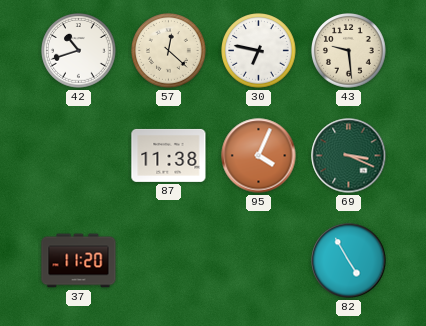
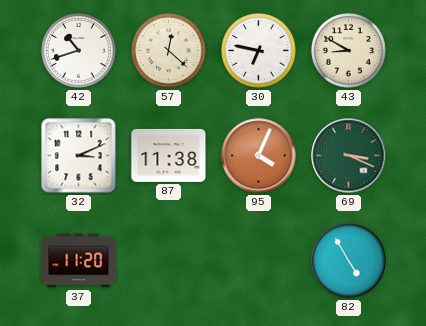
43: 9:29 -> 8:50
32: none -> 3:11
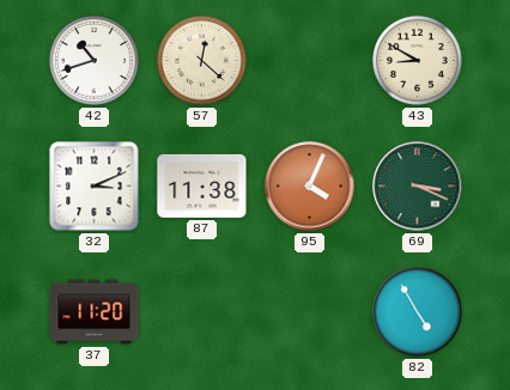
30: 6:47 -> none
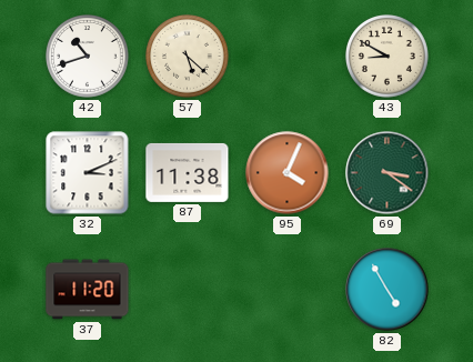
57: 12:22 -> 5:22
69: 3:19 -> 3:21
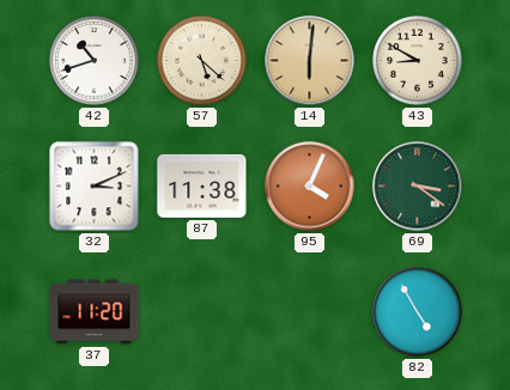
14: none -> 6:01
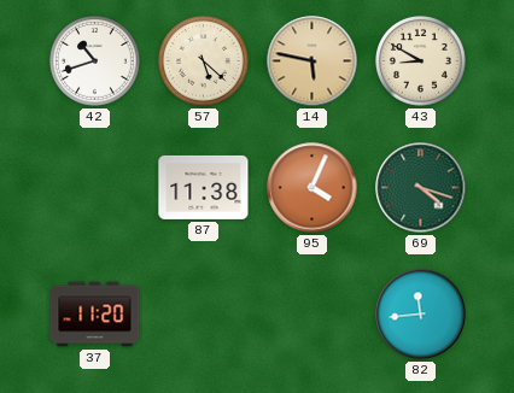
14: 6:01 -> 5:47
32: 3:11 -> none
69: 3:21 -> 4:18
82: 4:55 -> 11:44
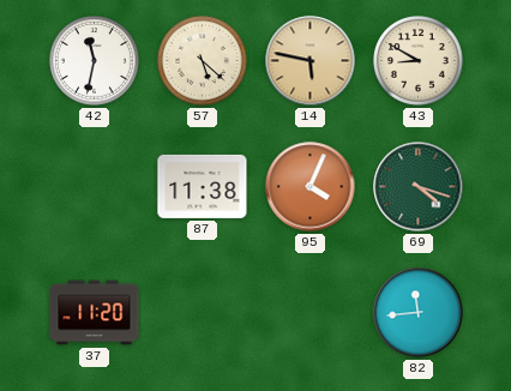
42: 10:42 -> 11:32
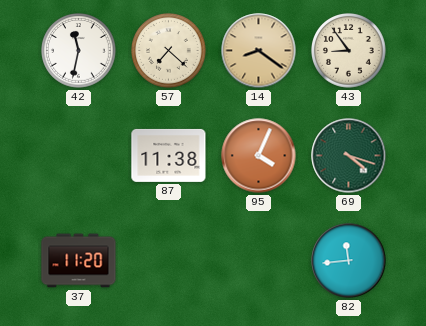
57: 5:22 -> 7:22
14: 5:47 -> 8:21
43: 8:50 -> 8:54
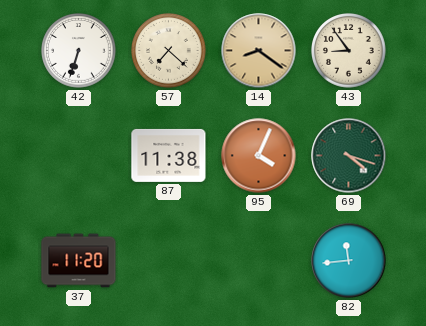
42: 11:32 -> 6:33
